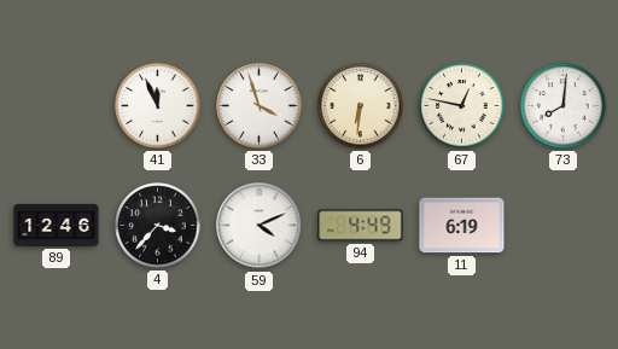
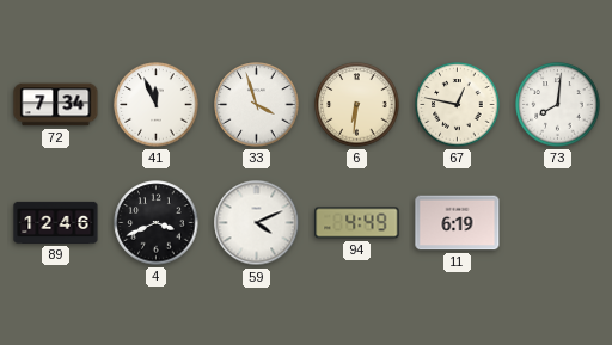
72: none -> 7:34
4: 3:37 -> 3:41
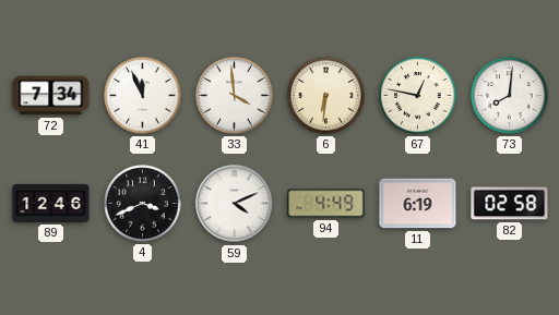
33: 3:57 -> 3:59
82: none -> 02:58
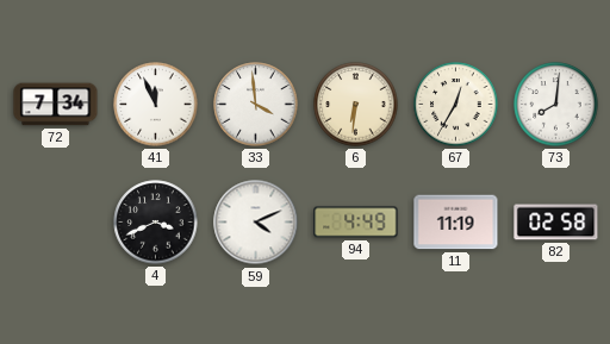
67: 12:47 -> 12:35
89: 12:46 -> none
11: 6:19 -> 11:19
